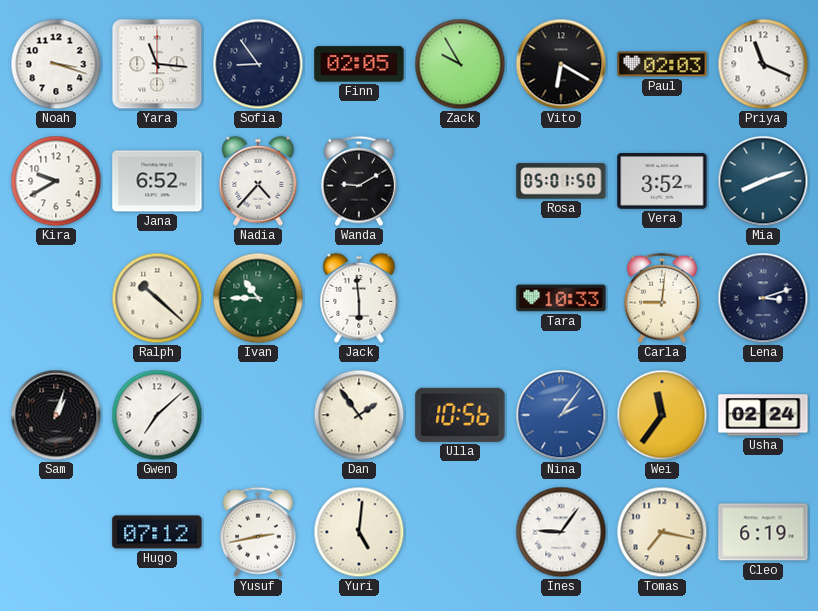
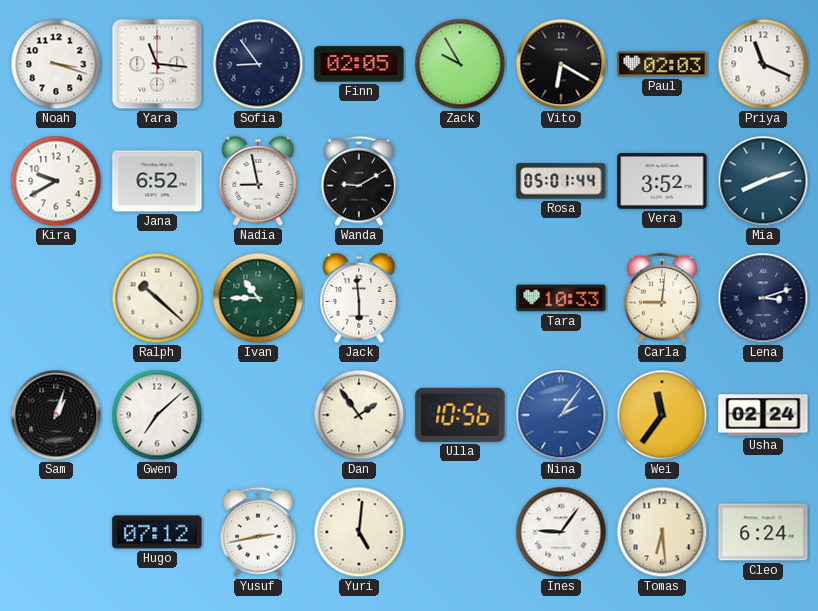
Nadia: 4:37 -> 8:58
Rosa: 05:01:50 -> 05:01:44
Tomas: 7:17 -> 6:29
Cleo: 6:19 -> 6:24
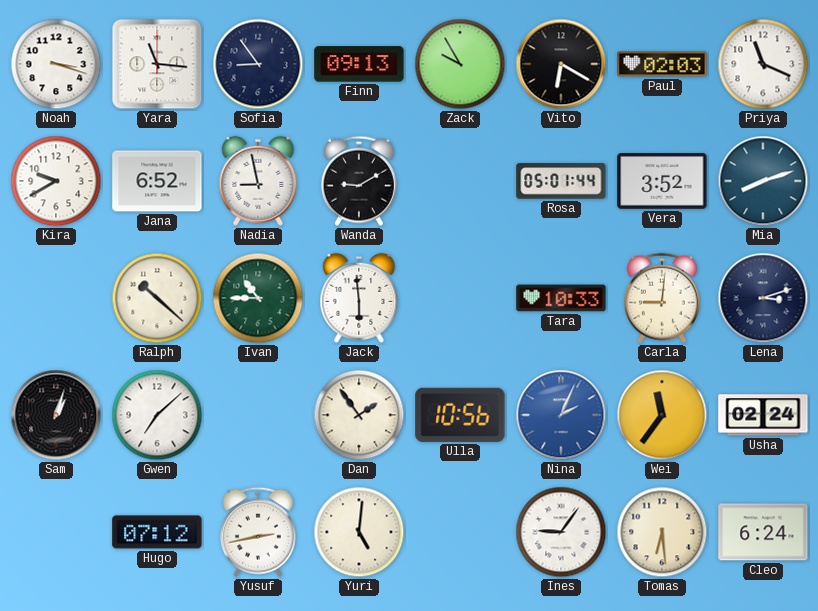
Finn: 02:05 -> 09:13
Nina: 2:06 -> 2:04
